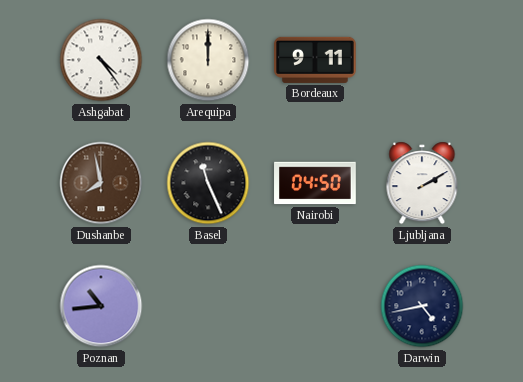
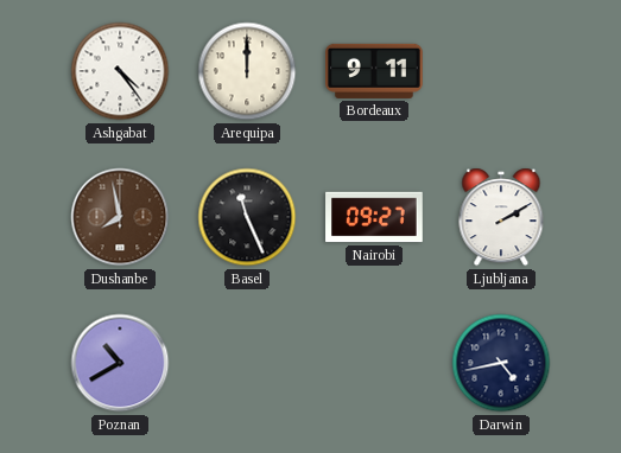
Nairobi: 04:50 -> 09:27
Poznan: 10:44 -> 10:40
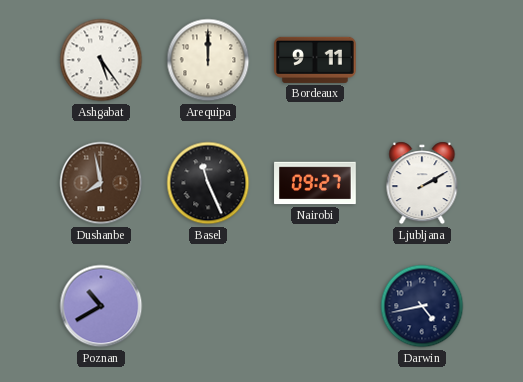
Ashgabat: 4:24 -> 5:24
